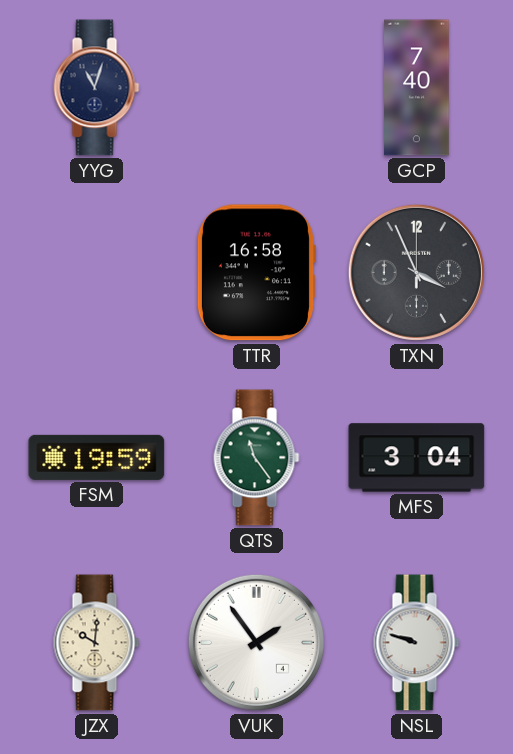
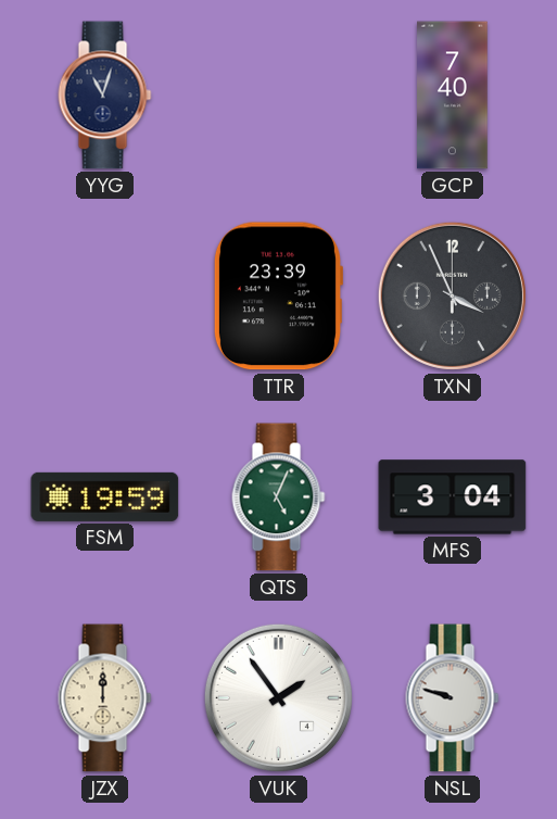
TTR: 16:58 -> 23:39
QTS: 11:24 -> 5:04
JZX: 10:01 -> 12:00
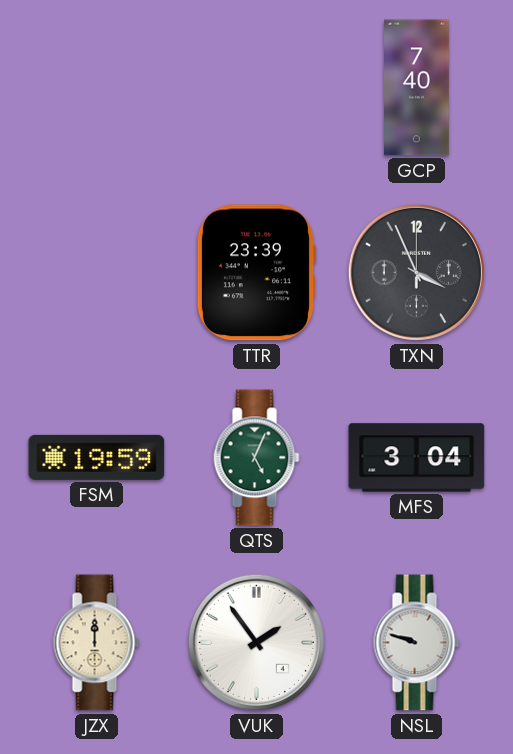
YYG: 11:03 -> none
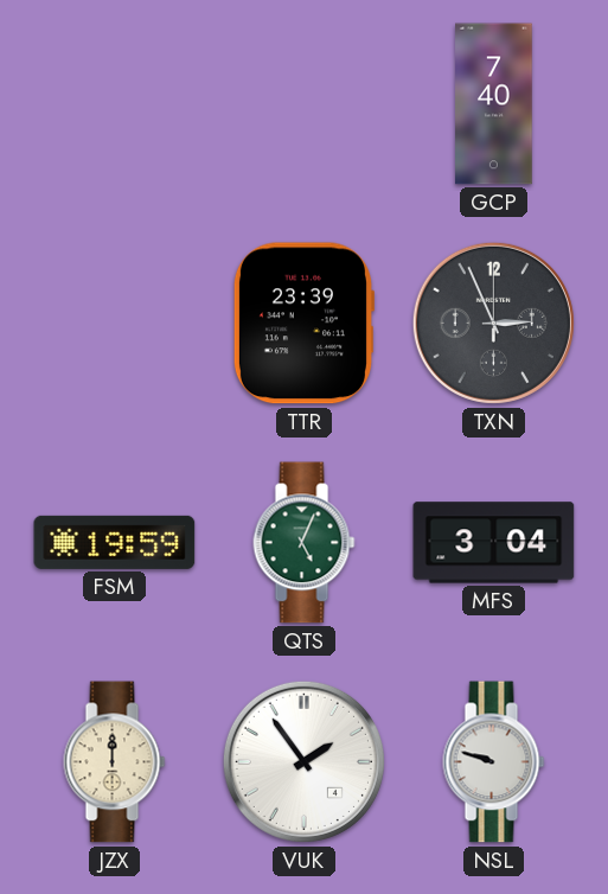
TXN: 3:56 -> 2:56
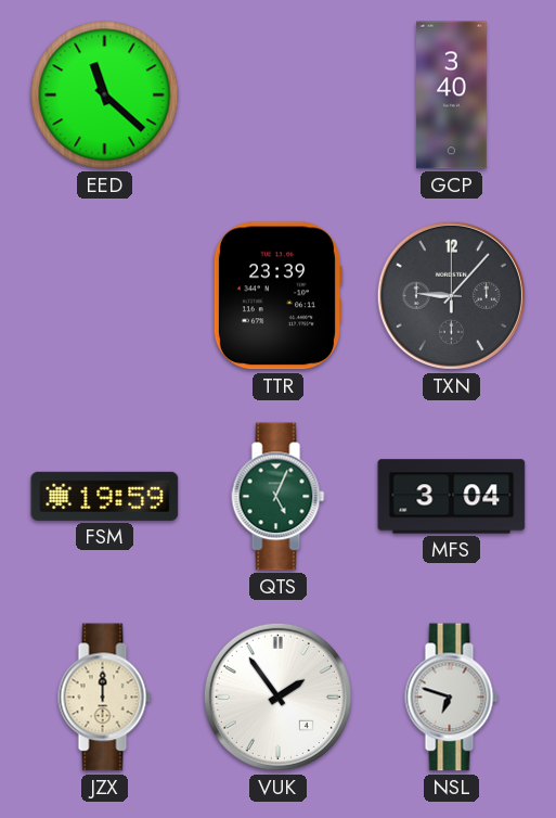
EED: none -> 11:22
GCP: 7:40 -> 3:40
TXN: 2:56 -> 9:07
NSL: 9:48 -> 6:48
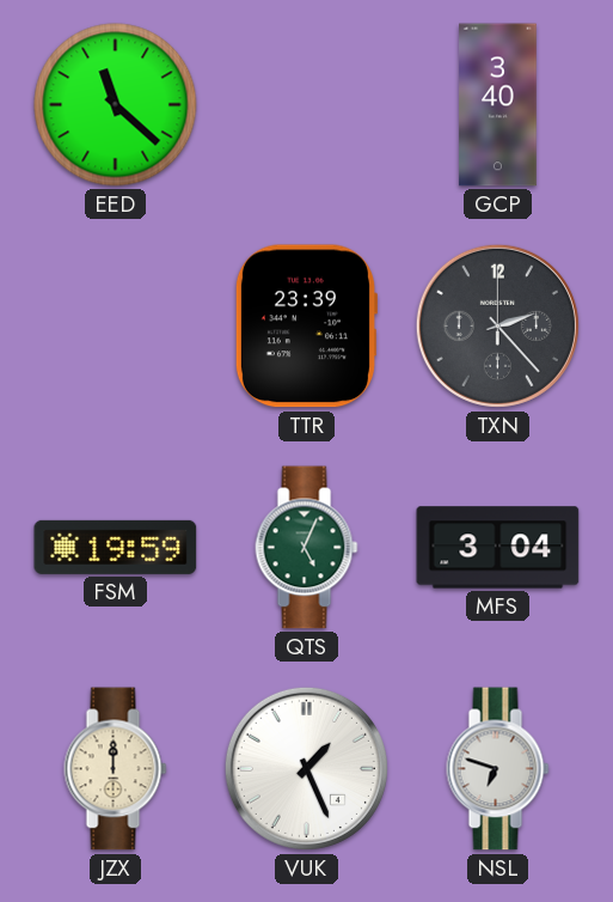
TXN: 9:07 -> 2:23
VUK: 1:54 -> 1:26
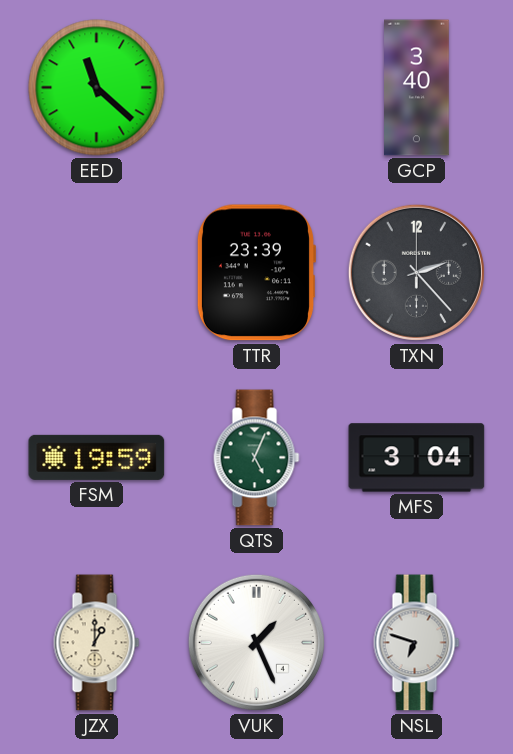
JZX: 12:00 -> 1:00
